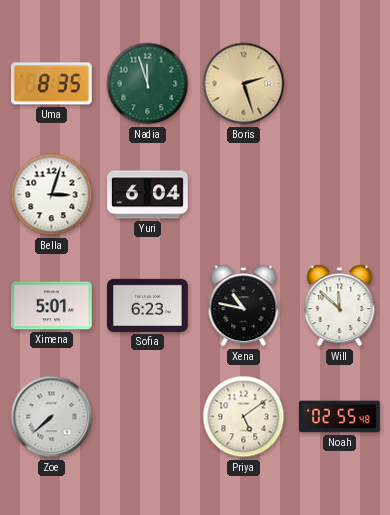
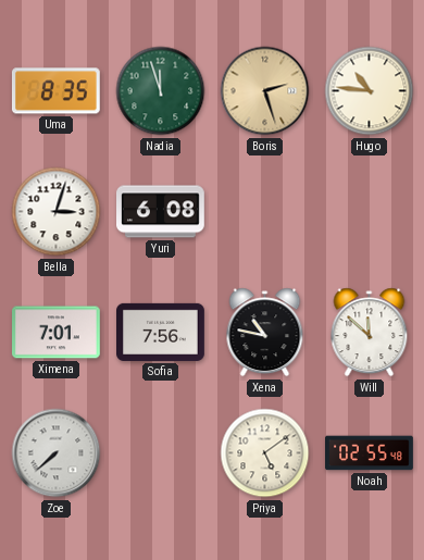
Hugo: none -> 10:46
Yuri: 6:04 -> 6:08
Ximena: 5:01 -> 7:01
Sofia: 6:23 -> 7:56
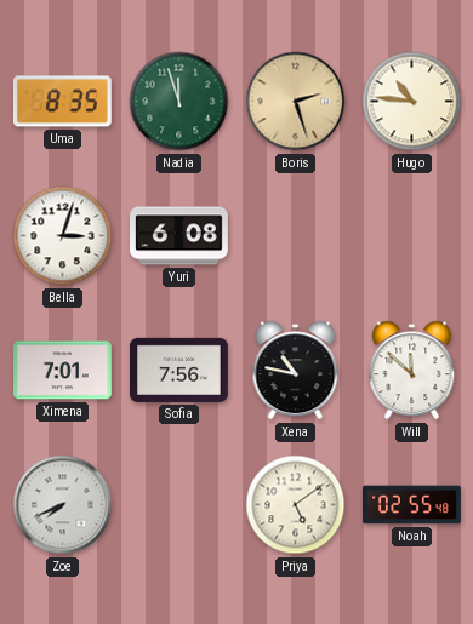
Zoe: 7:38 -> 7:41
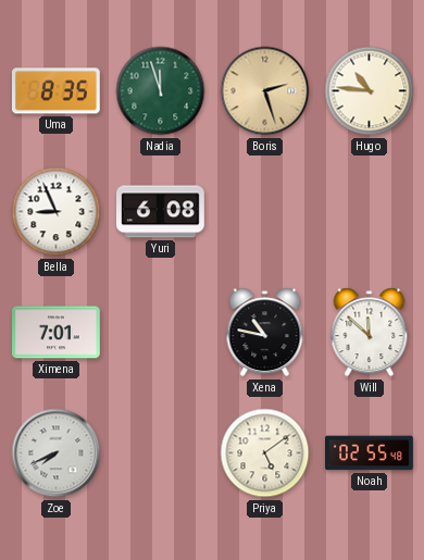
Bella: 3:03 -> 8:56
Sofia: 7:56 -> none
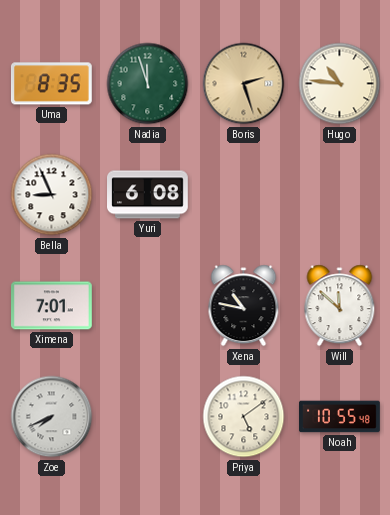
Noah: 02:55 -> 10:55
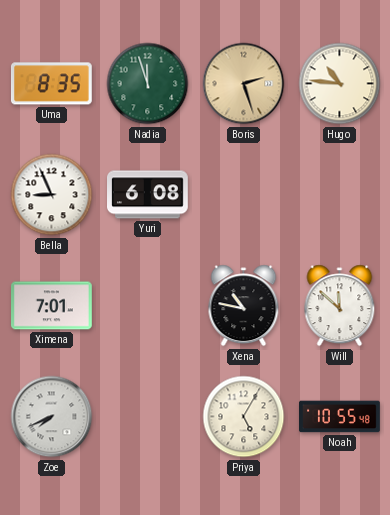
Priya: 5:09 -> 5:05
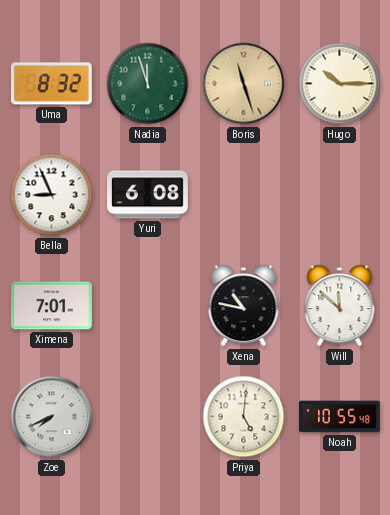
Uma: 8:35 -> 8:32
Boris: 2:27 -> 11:27
Hugo: 10:46 -> 10:15
Priya: 5:05 -> 5:01
